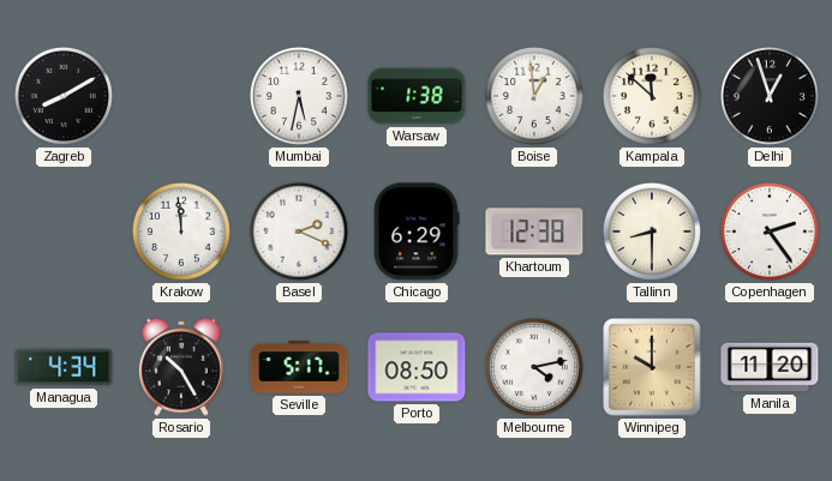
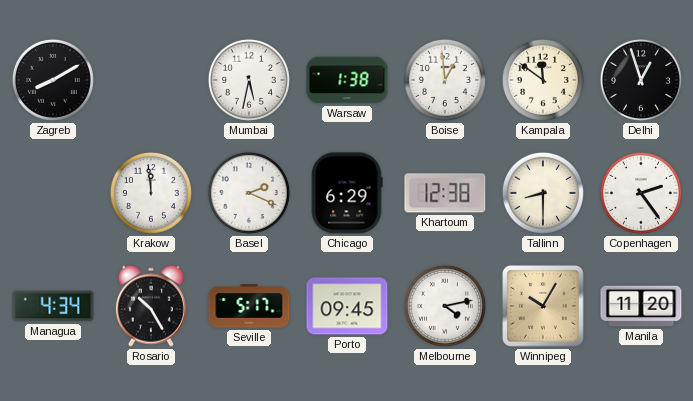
Kampala: 11:52 -> 11:51
Porto: 08:50 -> 09:45
Winnipeg: 10:00 -> 10:05
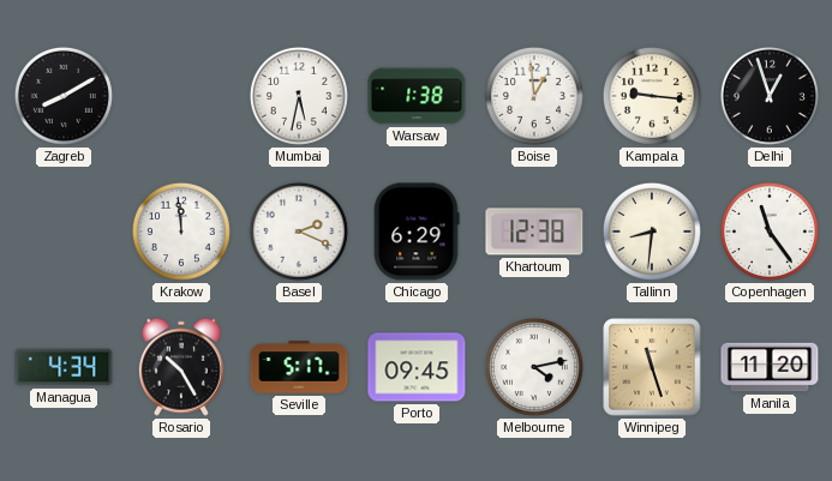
Kampala: 11:51 -> 9:16
Tallinn: 8:30 -> 8:31
Copenhagen: 2:24 -> 11:24
Winnipeg: 10:05 -> 11:27
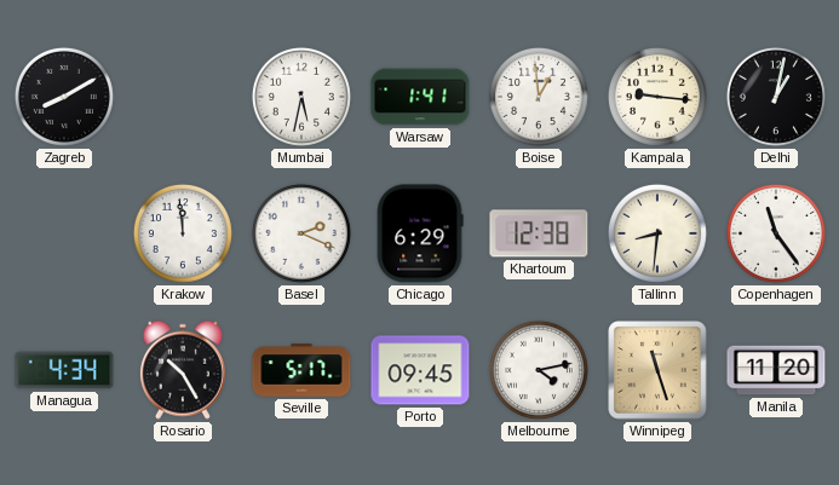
Warsaw: 1:38 -> 1:41
Delhi: 12:57 -> 1:02
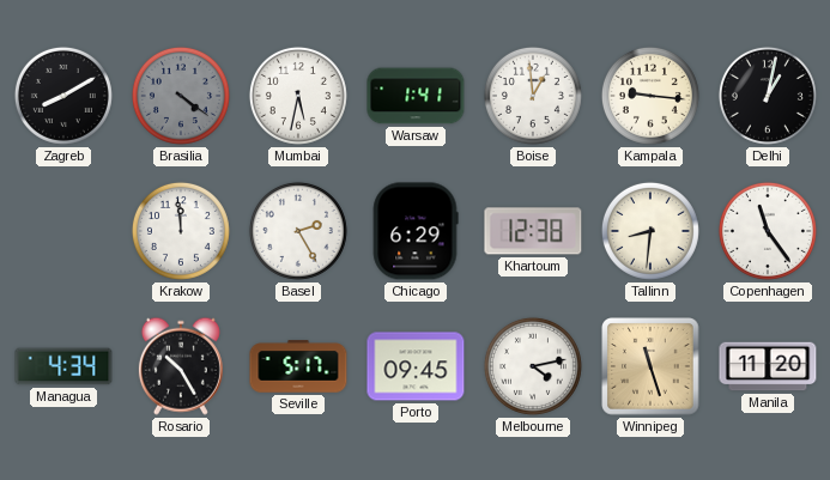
Brasilia: none -> 4:21
Basel: 2:19 -> 2:25
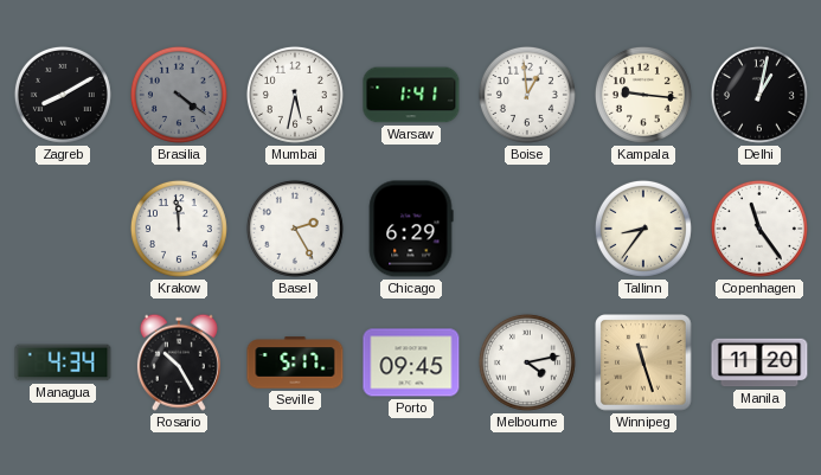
Khartoum: 12:38 -> none
Tallinn: 8:31 -> 8:36
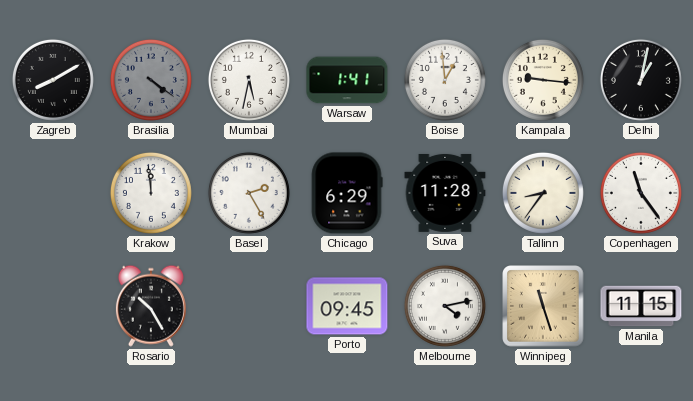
Suva: none -> 11:28
Managua: 4:34 -> none
Seville: 5:17 -> none
Manila: 11:20 -> 11:15
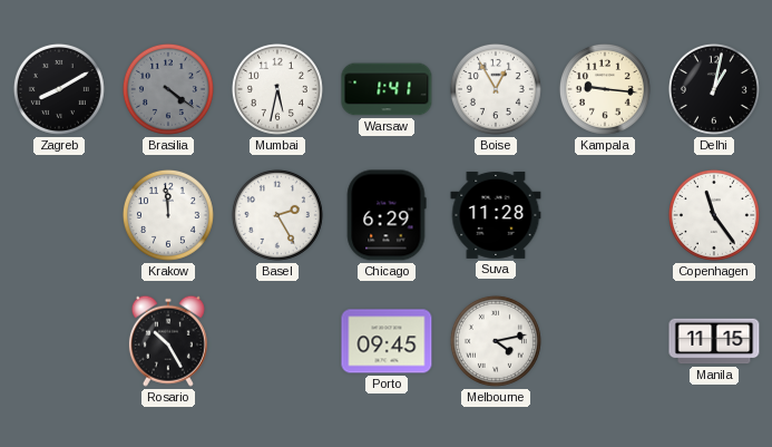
Boise: 12:59 -> 12:55
Tallinn: 8:36 -> none
Winnipeg: 11:27 -> none
